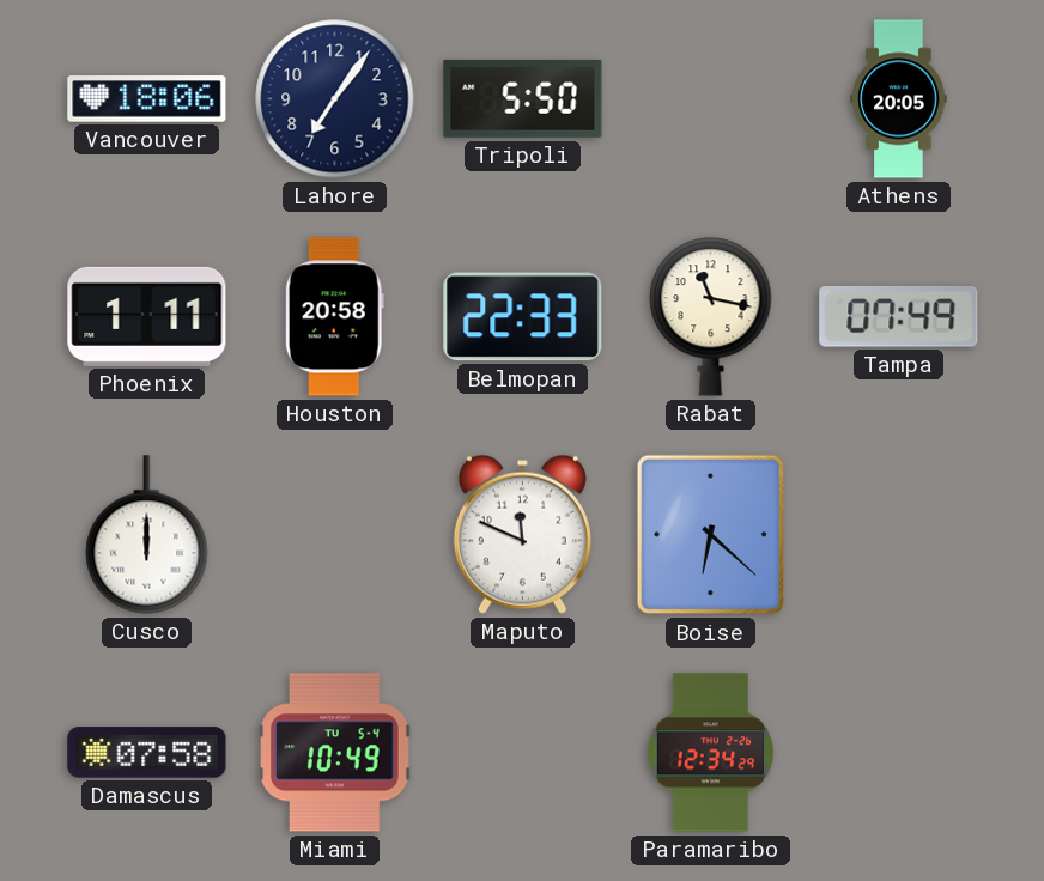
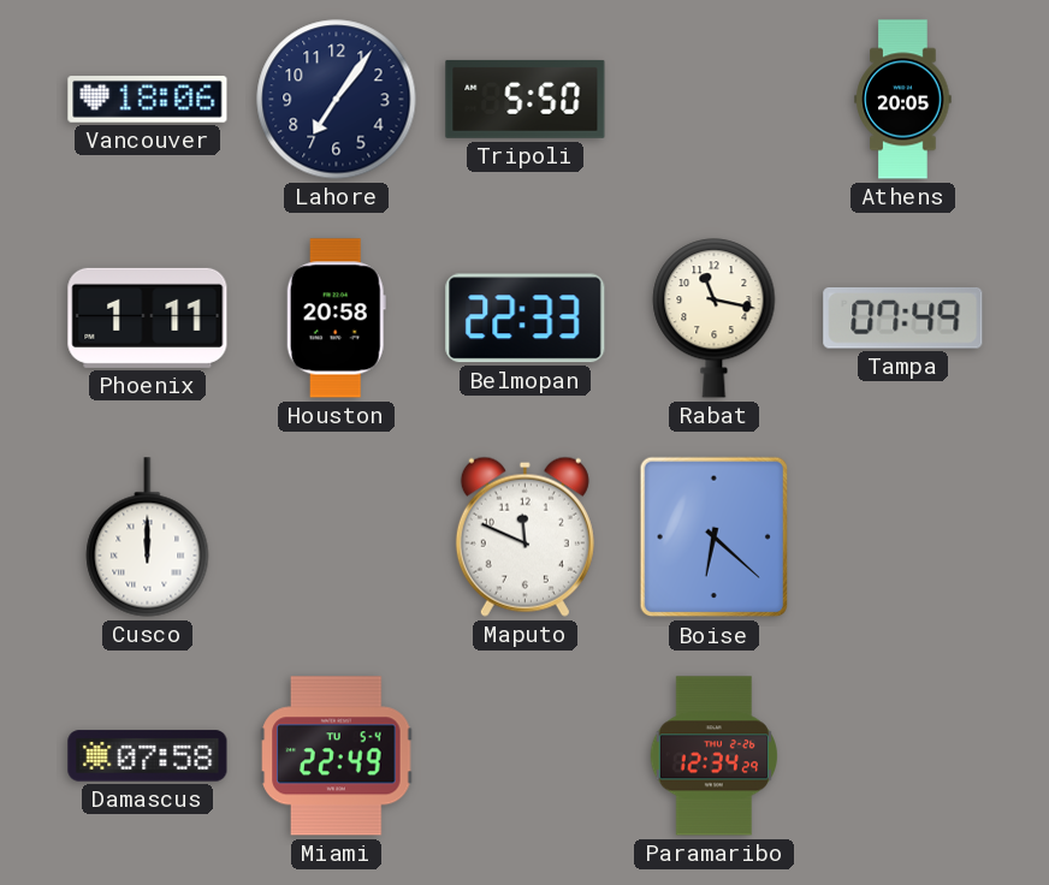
Miami: 10:49 -> 22:49
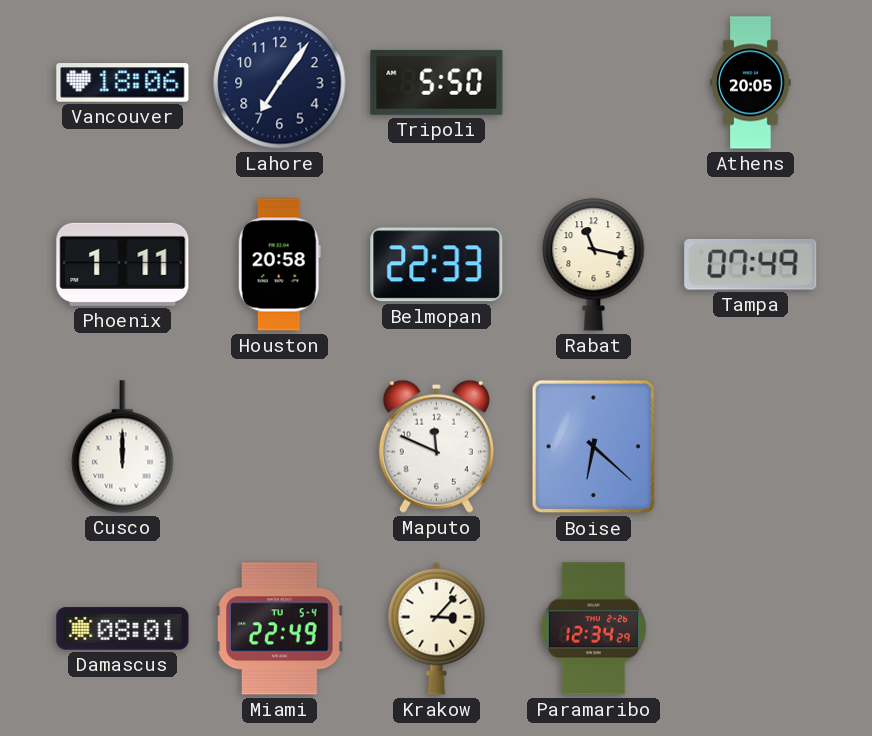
Damascus: 07:58 -> 08:01
Krakow: none -> 3:07
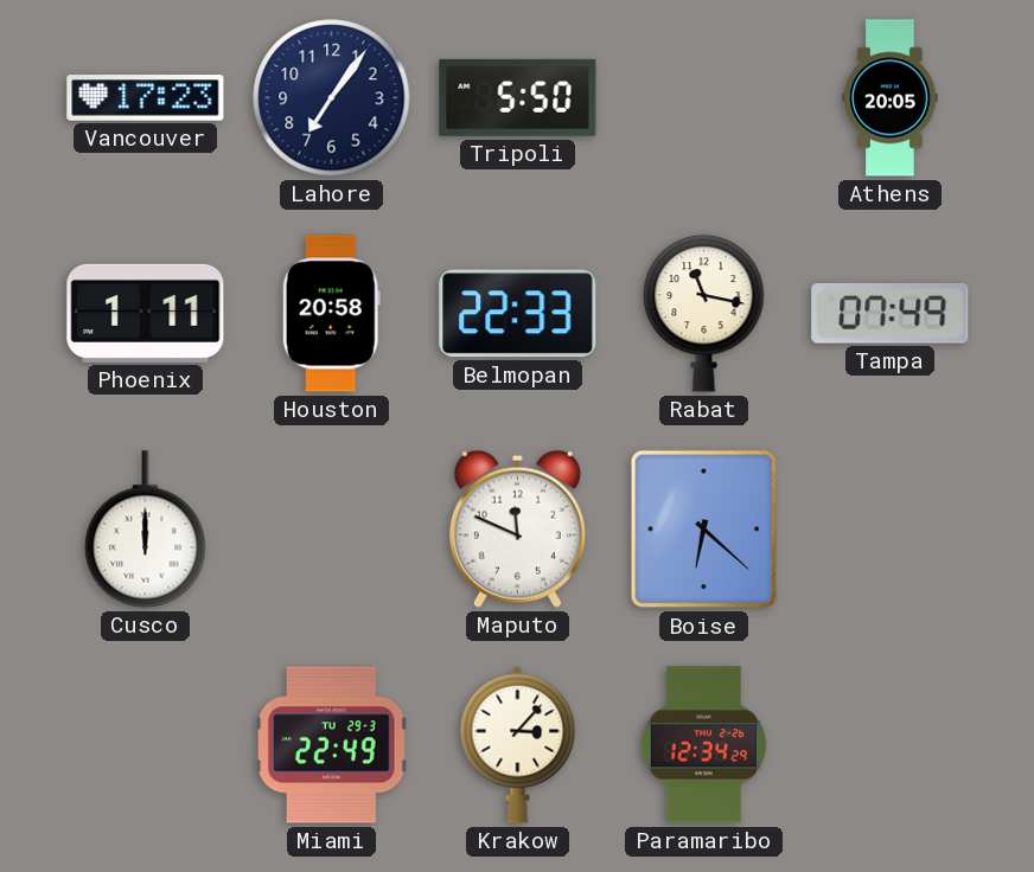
Vancouver: 18:06 -> 17:23
Damascus: 08:01 -> none
Miami date: TU 5-4 -> TU 29-3
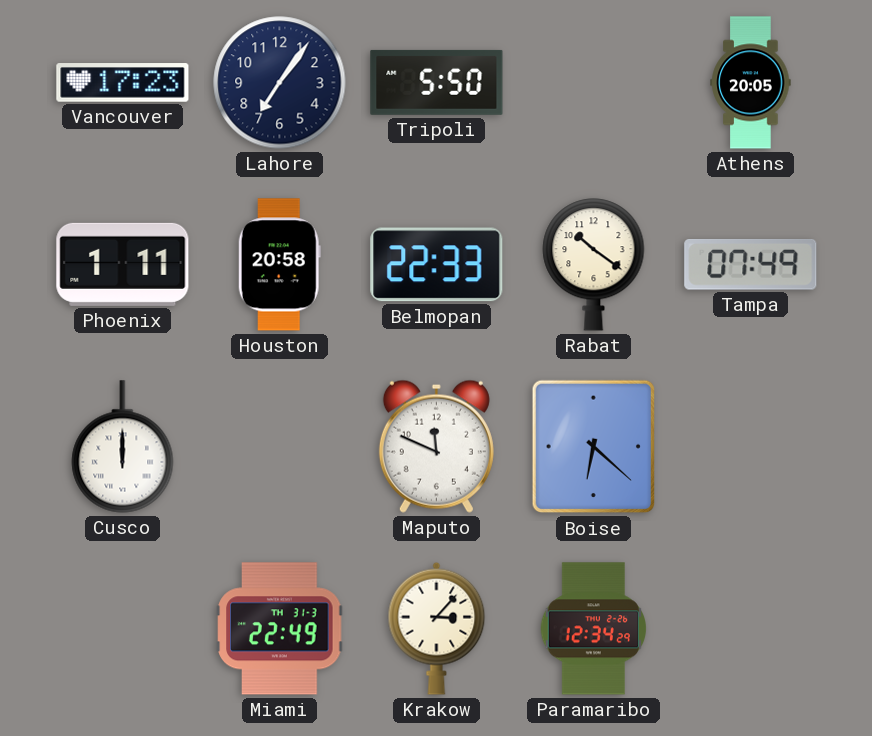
Rabat: 11:17 -> 10:21
Miami date: TU 29-3 -> TH 31-3
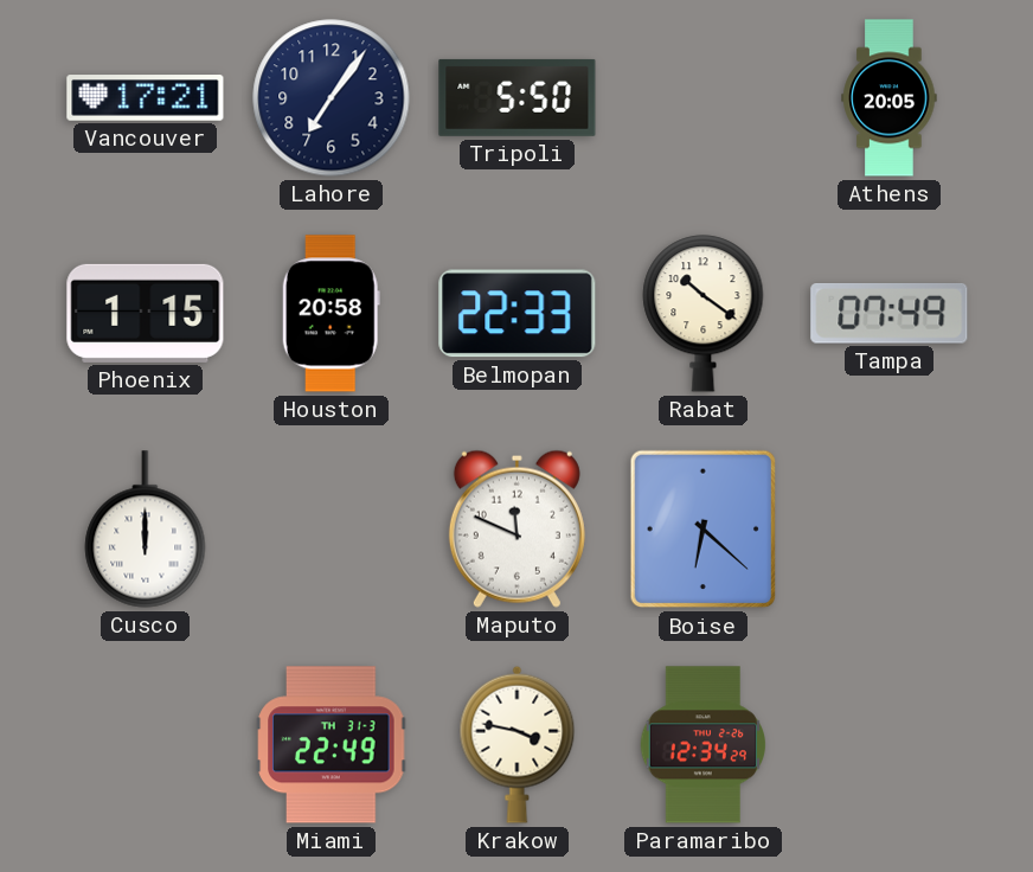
Vancouver: 17:23 -> 17:21
Phoenix: 1:11 -> 1:15
Krakow: 3:07 -> 3:47
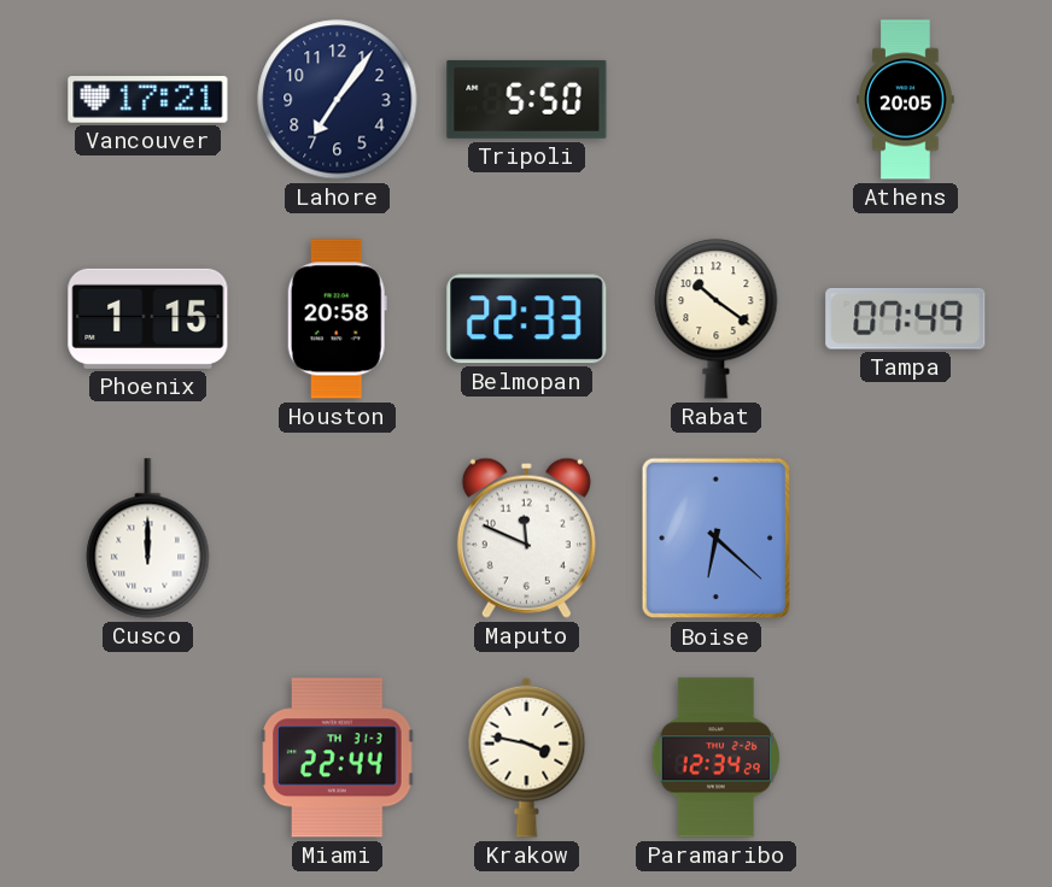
Miami: 22:49 -> 22:44
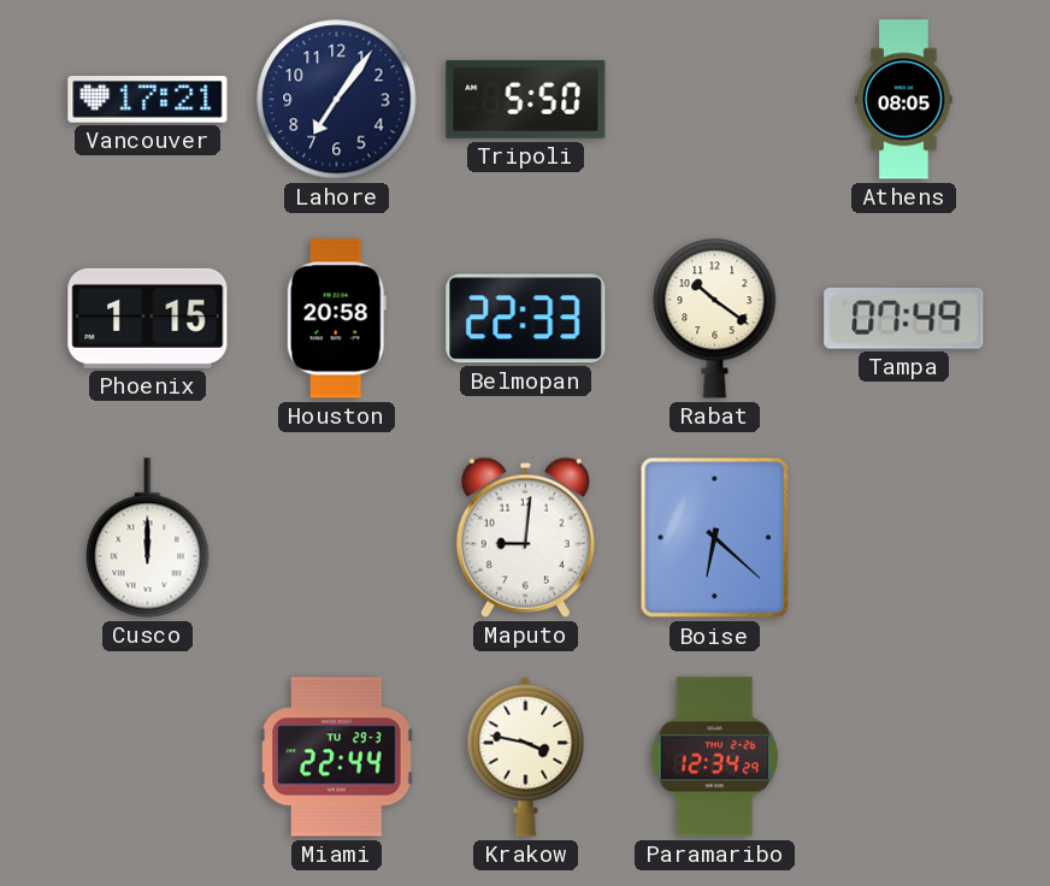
Athens: 20:05 -> 08:05
Maputo: 11:49 -> 9:01
Miami date: TH 31-3 -> TU 29-3
